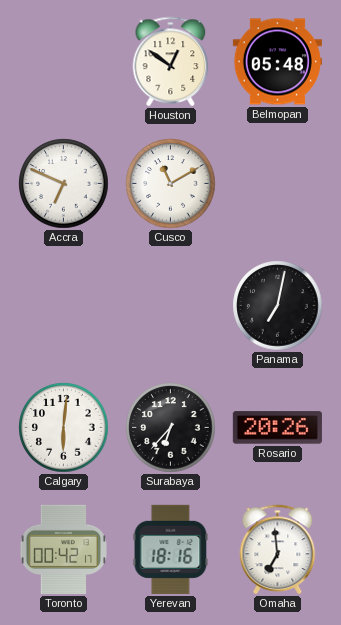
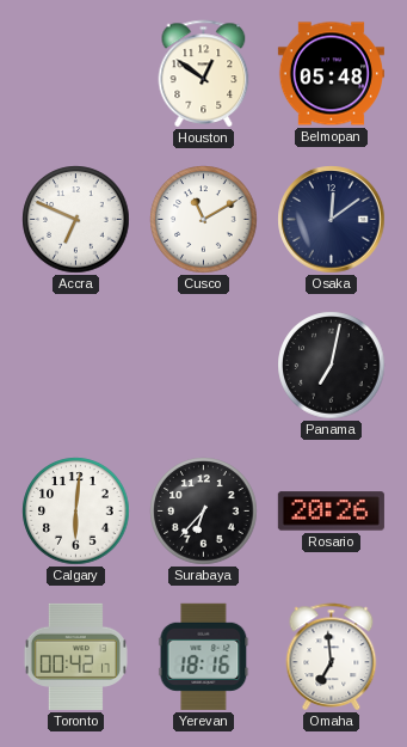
Osaka: none -> 12:09
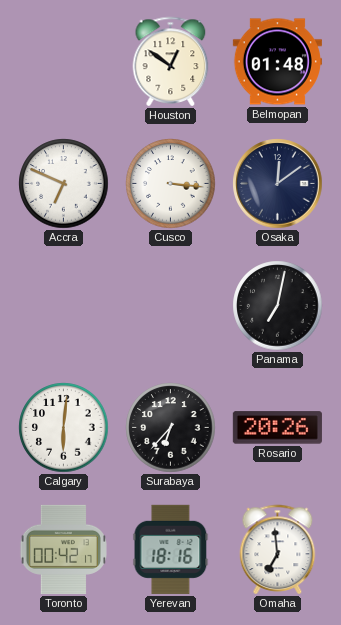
Belmopan: 05:48 -> 01:48
Cusco: 11:10 -> 3:16
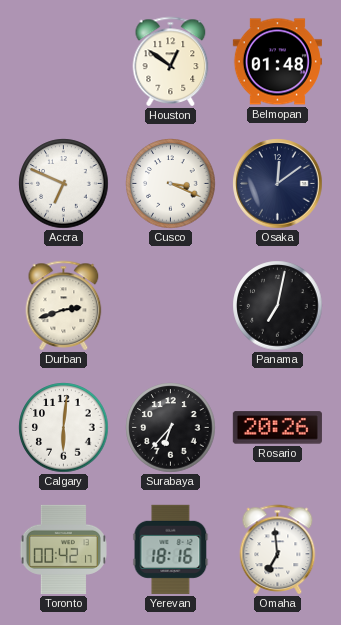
Cusco: 3:16 -> 3:19
Durban: none -> 2:42
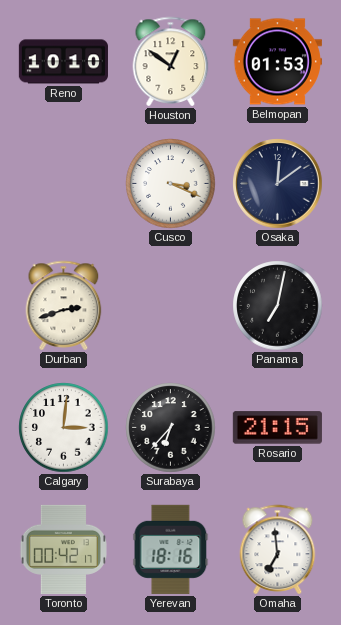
Reno: none -> 10:10
Belmopan: 01:48 -> 01:53
Accra: 6:49 -> none
Calgary: 6:01 -> 3:01
Rosario: 20:26 -> 21:15
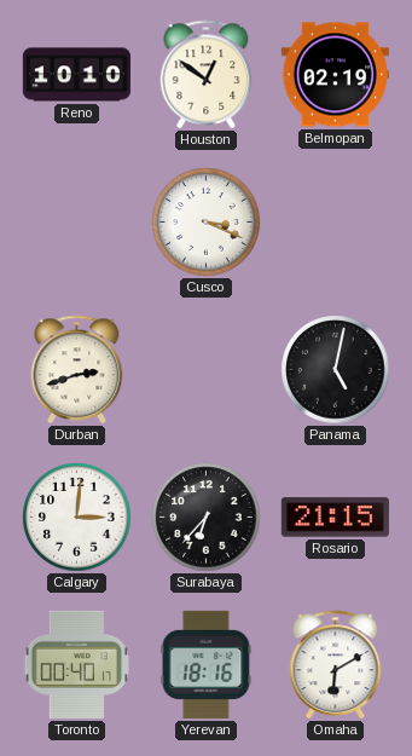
Belmopan: 01:53 -> 02:19
Osaka: 12:09 -> none
Panama: 7:02 -> 5:02
Toronto: 00:42 -> 00:40
Omaha: 6:59 -> 6:10
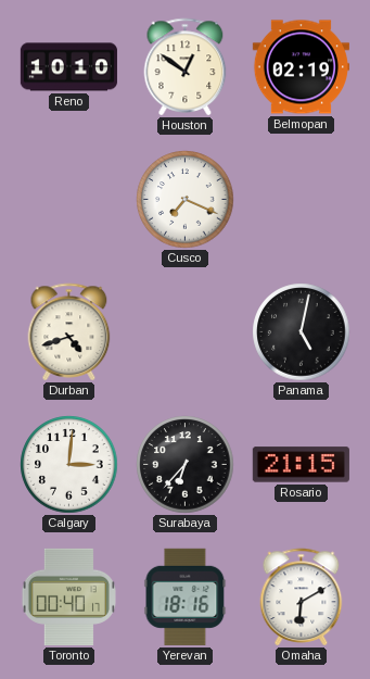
Cusco: 3:19 -> 7:19
Durban: 2:42 -> 4:42
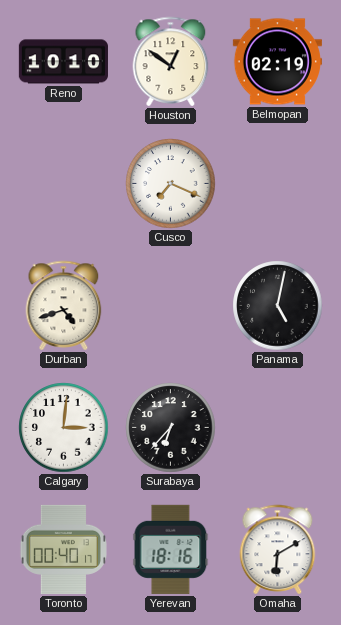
Rosario: 21:15 -> none
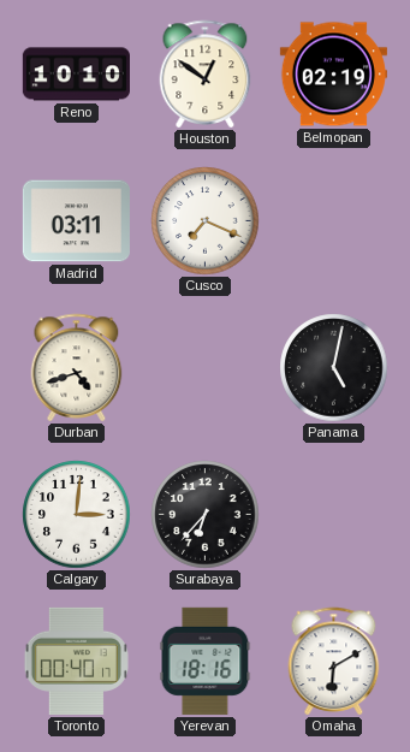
Madrid: none -> 03:11
